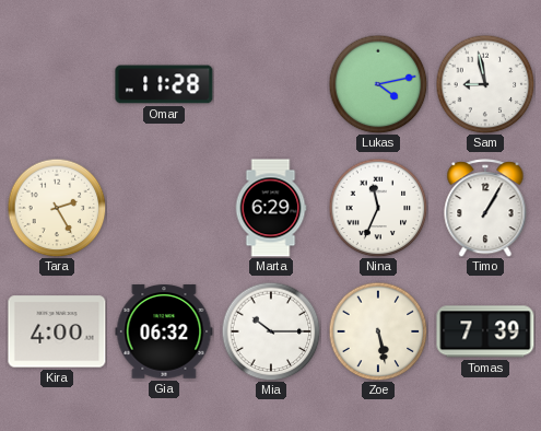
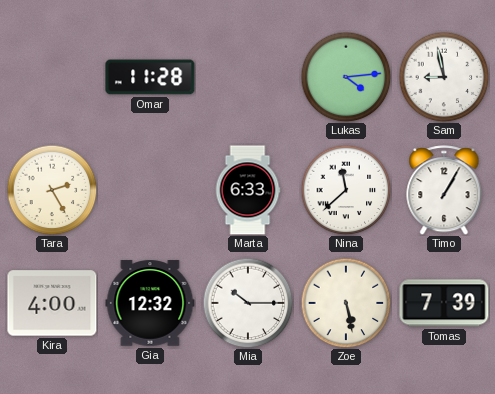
Lukas: 4:13 -> 4:14
Marta: 6:29 -> 6:33
Nina: 11:34 -> 11:38
Gia: 06:32 -> 12:32
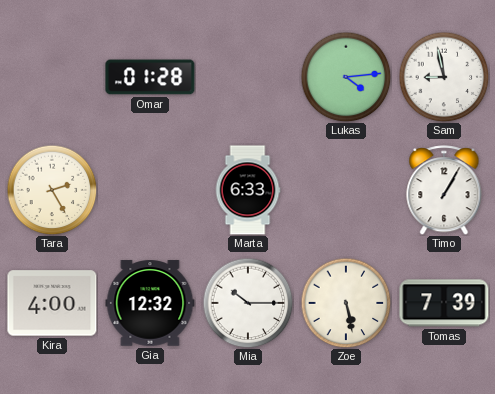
Omar: 11:28 -> 01:28
Nina: 11:38 -> none
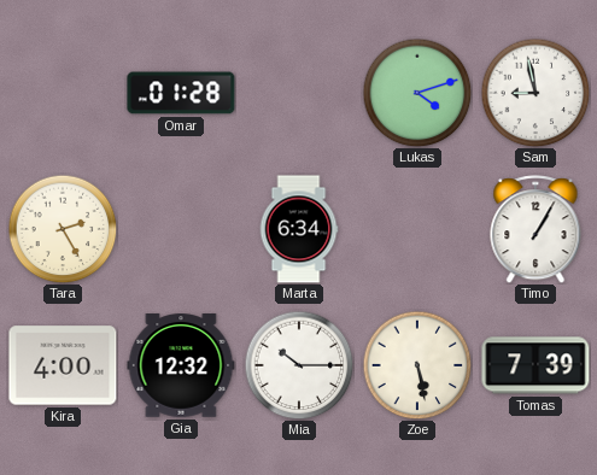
Lukas: 4:14 -> 4:12
Marta: 6:33 -> 6:34
